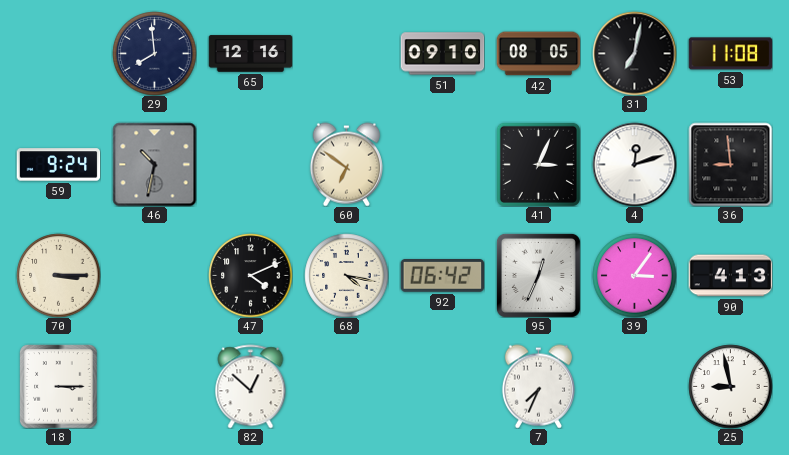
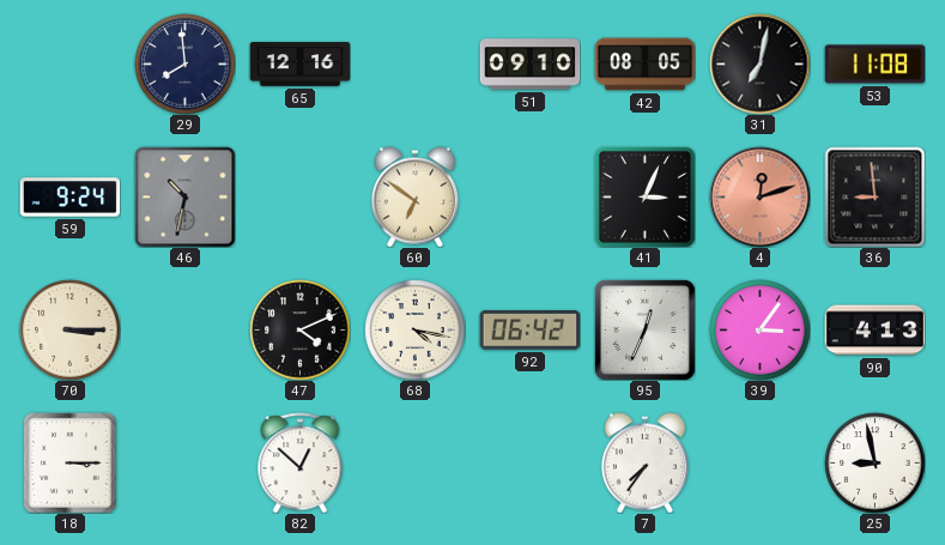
4 dial: white -> salmon
7: 7:34 -> 7:36
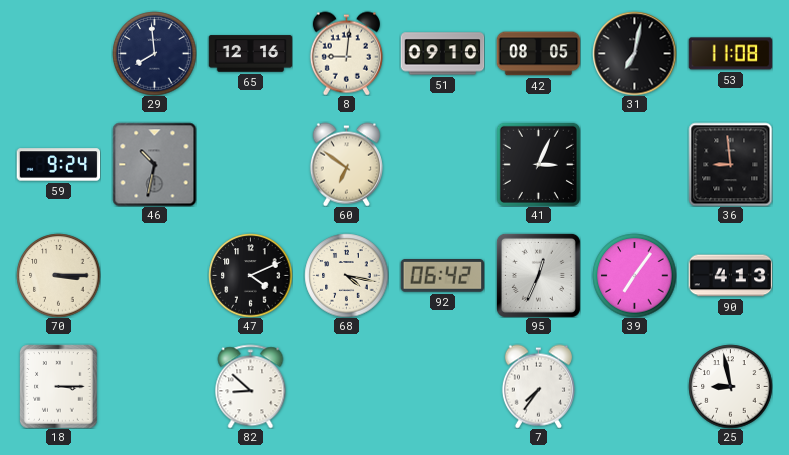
8: none -> 9:01
4: 12:12 -> none
39: 3:06 -> 7:06
82: 12:52 -> 8:52
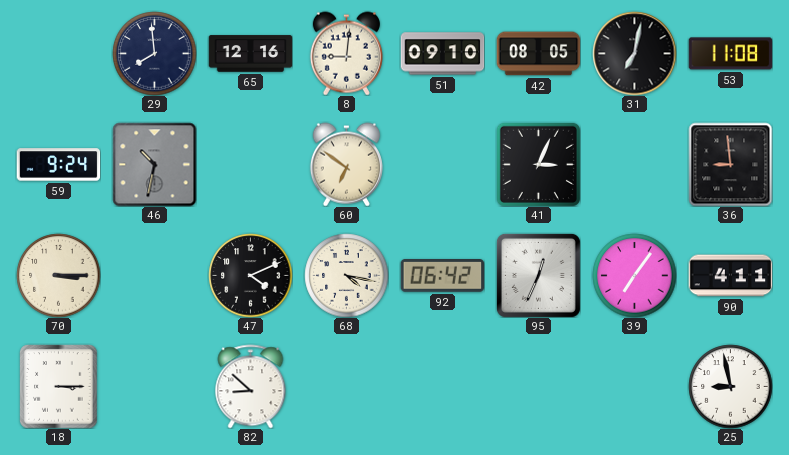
90: 4:13 -> 4:11
7: 7:36 -> none
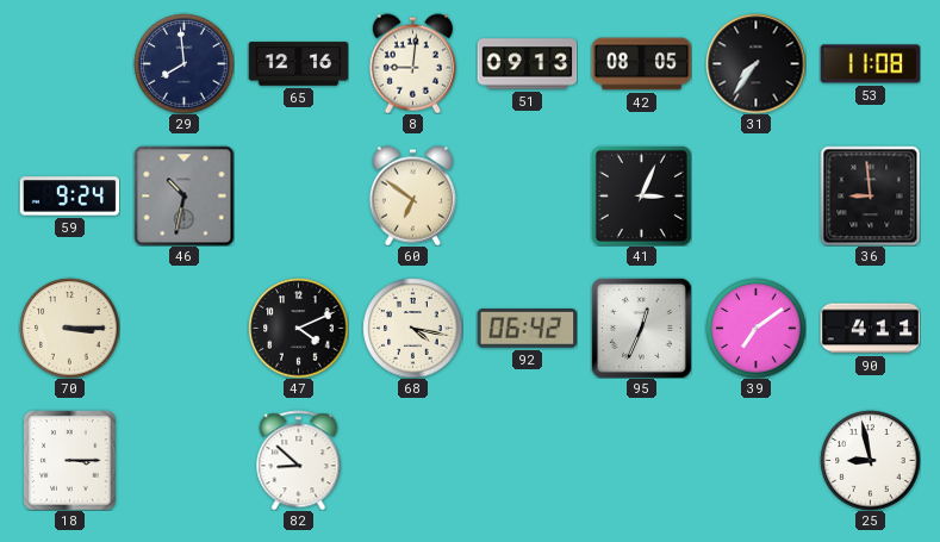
51: 09:10 -> 09:13
31: 7:02 -> 7:36
39: 7:06 -> 7:09
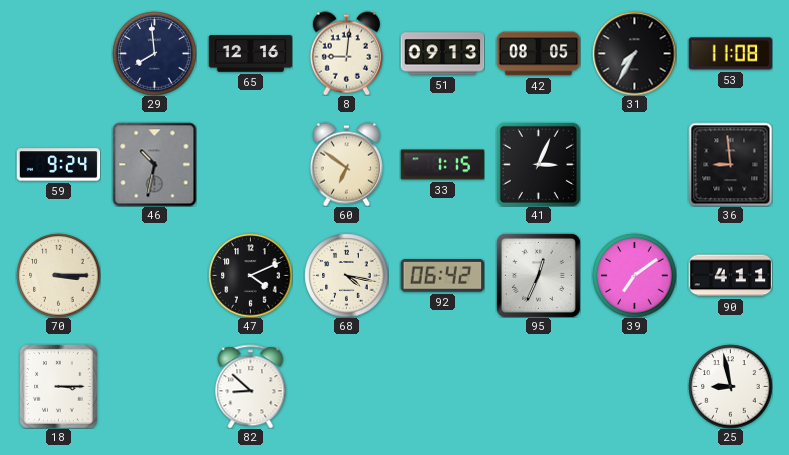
31: 7:36 -> 7:35
33: none -> 1:15
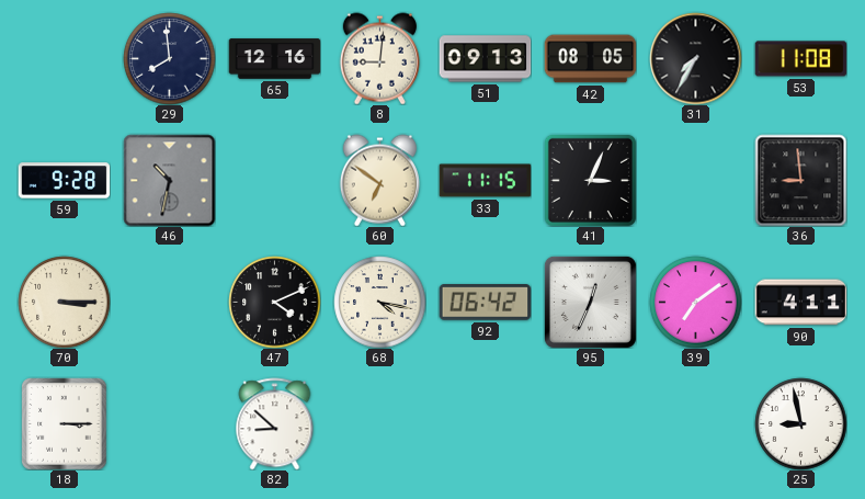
59: 9:24 -> 9:28
33: 1:15 -> 11:15
